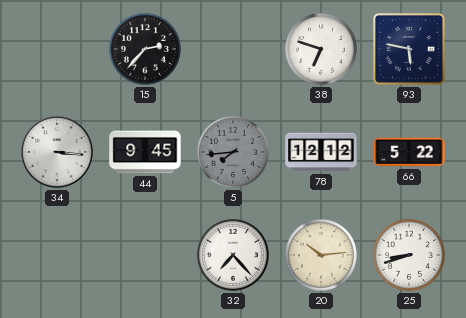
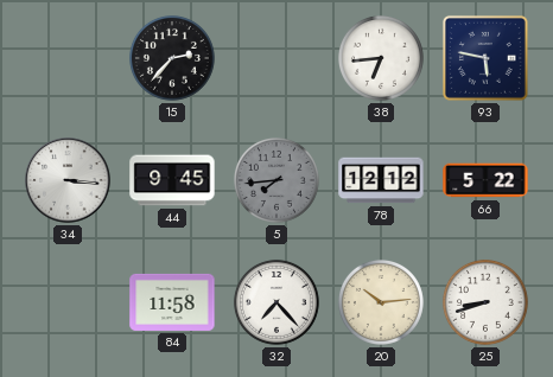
38: 6:48 -> 6:44
84: none -> 11:58
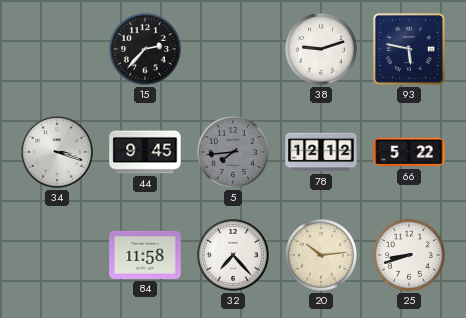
38: 6:44 -> 9:12
34: 3:16 -> 3:18
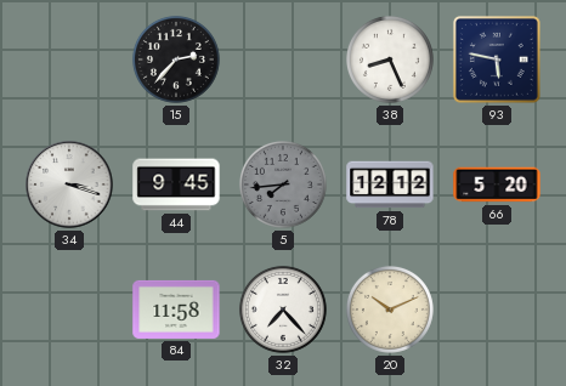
38: 9:12 -> 8:26
66: 5:22 -> 5:20
20: 10:14 -> 10:11
25: 8:42 -> none
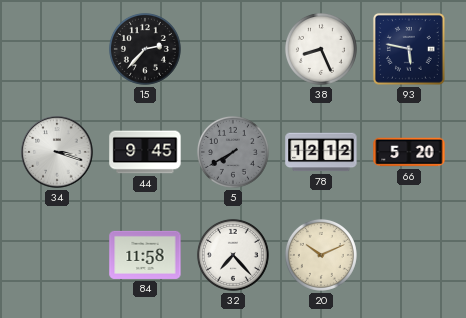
5: 7:44 -> 7:40
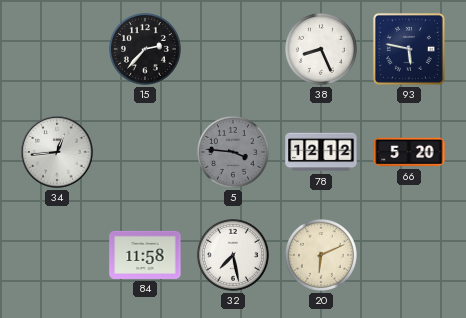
34: 3:18 -> 12:44
44: 9:45 -> none
5: 7:40 -> 3:46
32: 7:23 -> 7:28
20: 10:11 -> 6:11
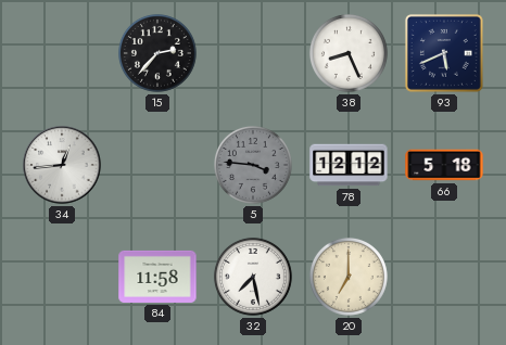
93: 5:47 -> 5:41
66: 5:20 -> 5:18
20: 6:11 -> 7:00
